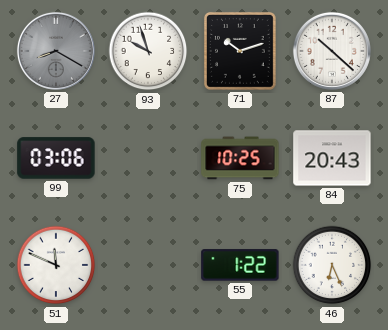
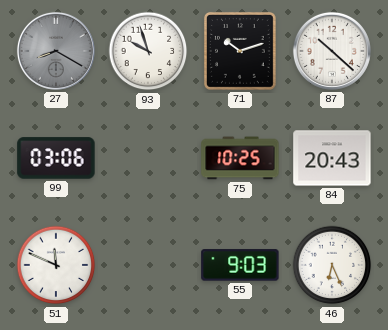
55: 1:22 -> 9:03
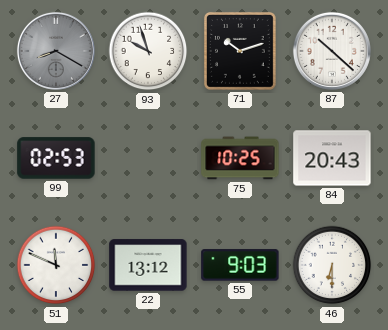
99: 03:06 -> 02:53
22: none -> 13:12
46: 6:26 -> 6:30
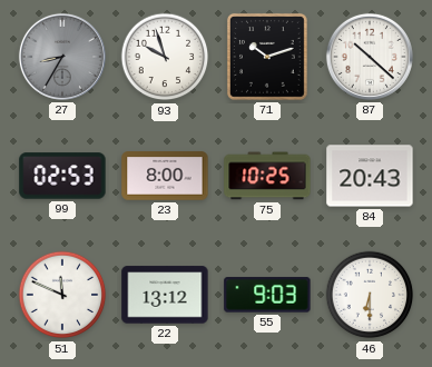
27: 8:20 -> 8:35
23: none -> 8:00
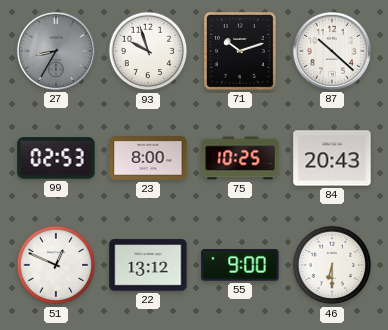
51: 11:49 -> 12:49
55: 9:03 -> 9:00
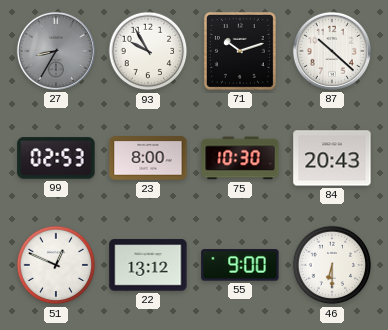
93: 9:57 -> 9:55
75: 10:25 -> 10:30
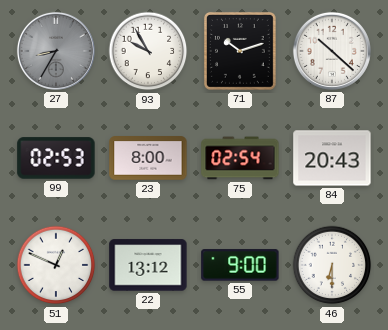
75: 10:30 -> 02:54
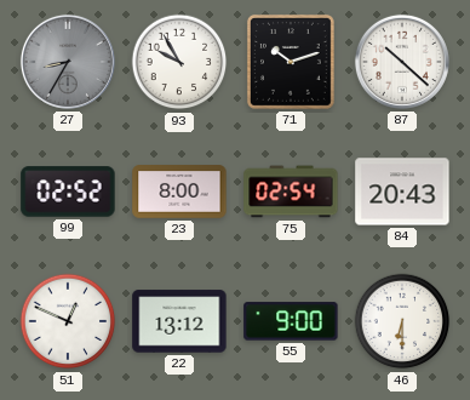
99: 02:53 -> 02:52
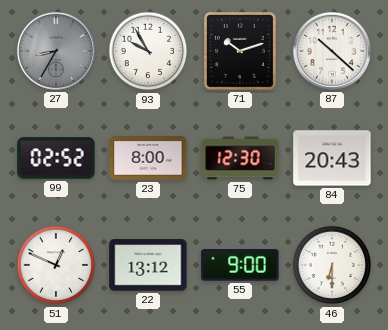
75: 02:54 -> 12:30
